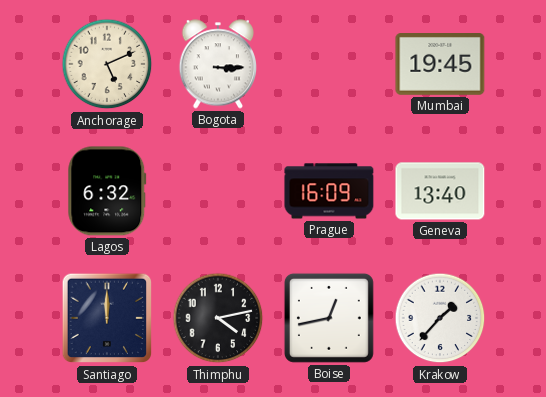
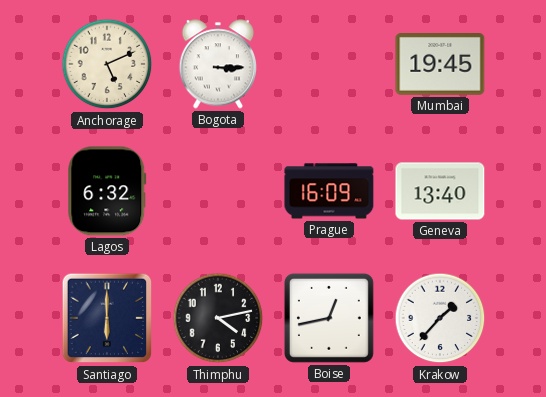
Santiago: 12:00 -> 6:00
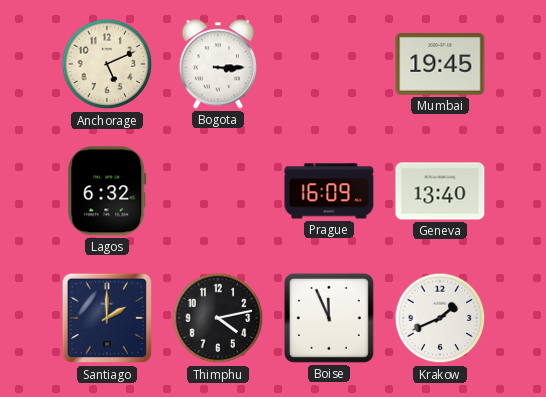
Santiago: 6:00 -> 2:00
Boise: 12:43 -> 11:56
Krakow: 1:37 -> 1:41
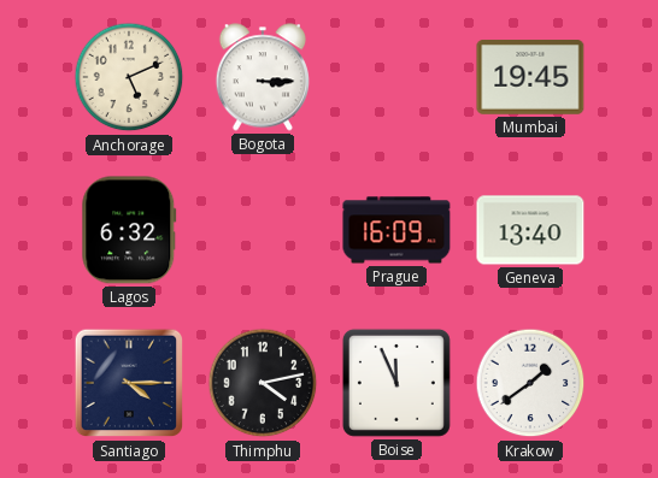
Santiago: 2:00 -> 4:15
Krakow: 1:41 -> 1:39
